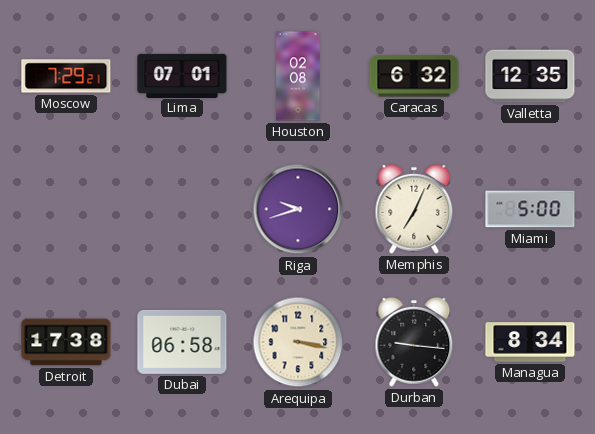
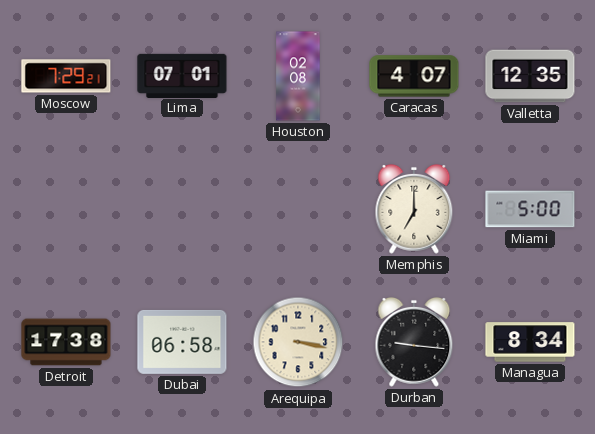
Caracas: 6:32 -> 4:07
Riga: 9:42 -> none
Memphis: 7:04 -> 7:00
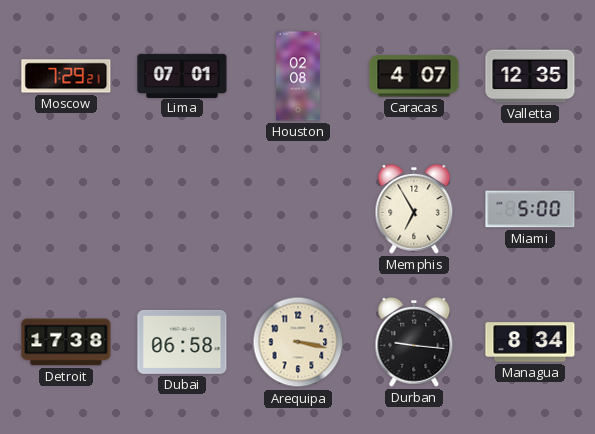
Memphis: 7:00 -> 6:55
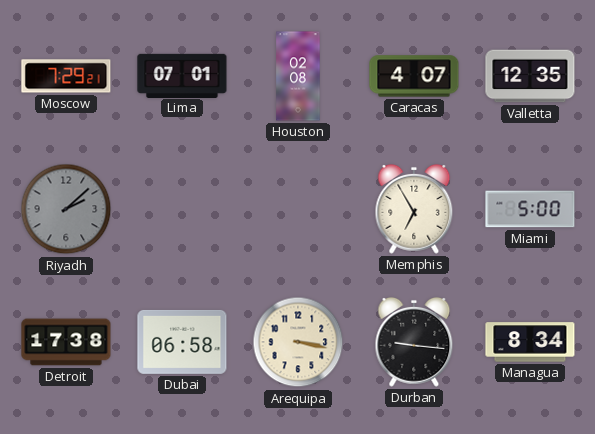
Riyadh: none -> 2:08
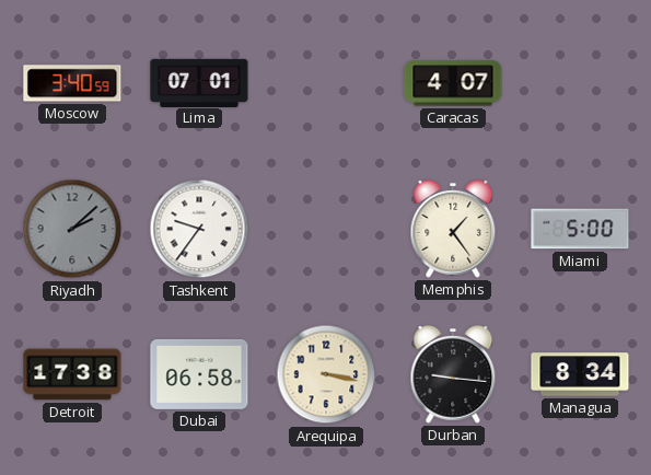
Moscow: 7:29 -> 3:40
Houston: 02:08 -> none
Valletta: 12:35 -> none
Tashkent: none -> 9:36
Memphis: 6:55 -> 1:24
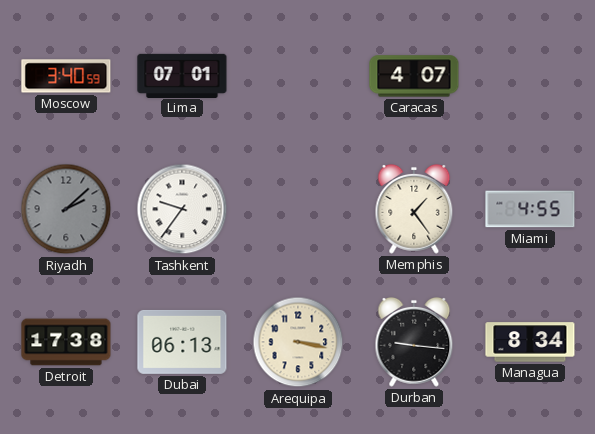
Miami: 5:00 -> 4:55
Dubai: 06:58 -> 06:13
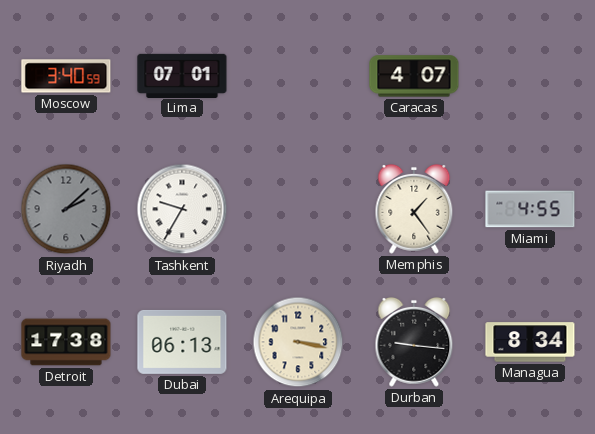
Tashkent: 9:36 -> 9:35
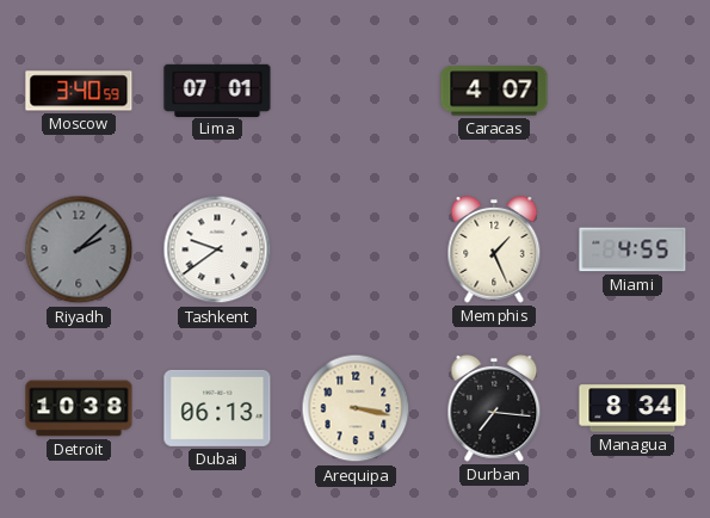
Tashkent: 9:35 -> 9:39
Memphis: 1:24 -> 1:26
Detroit: 17:38 -> 10:38
Durban: 9:16 -> 7:16
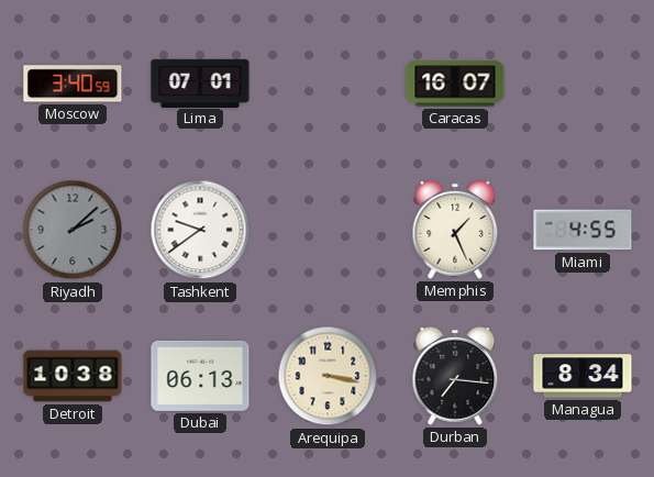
Caracas: 4:07 -> 16:07
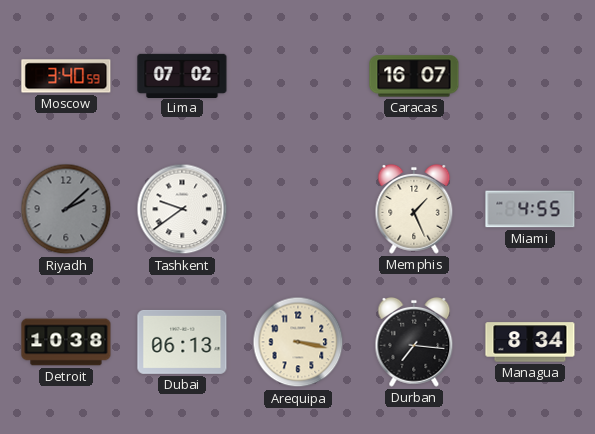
Lima: 07:01 -> 07:02
